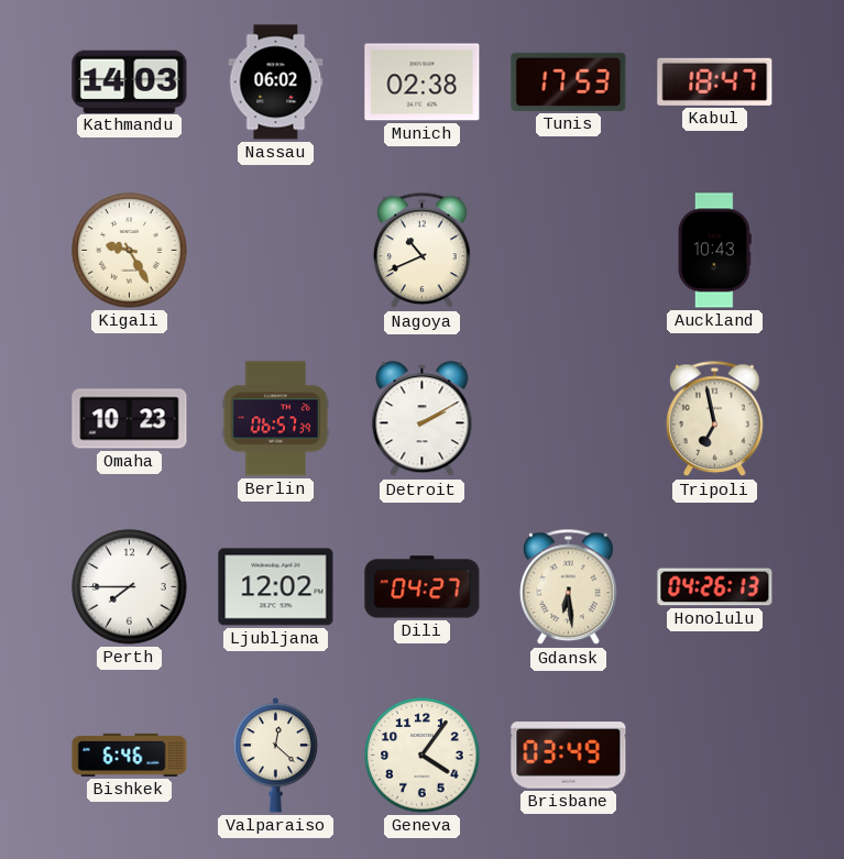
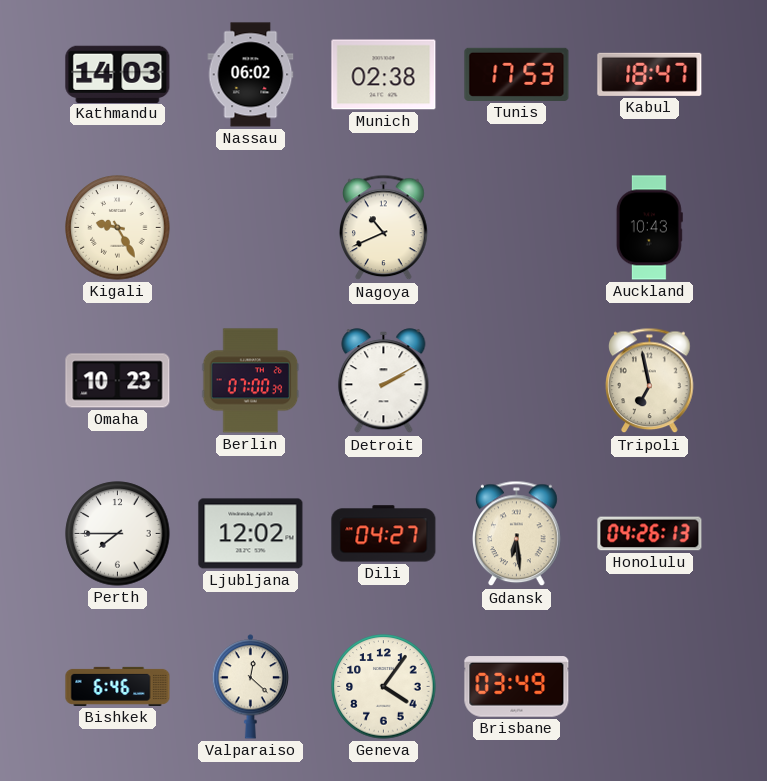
Berlin: 06:57 -> 07:00
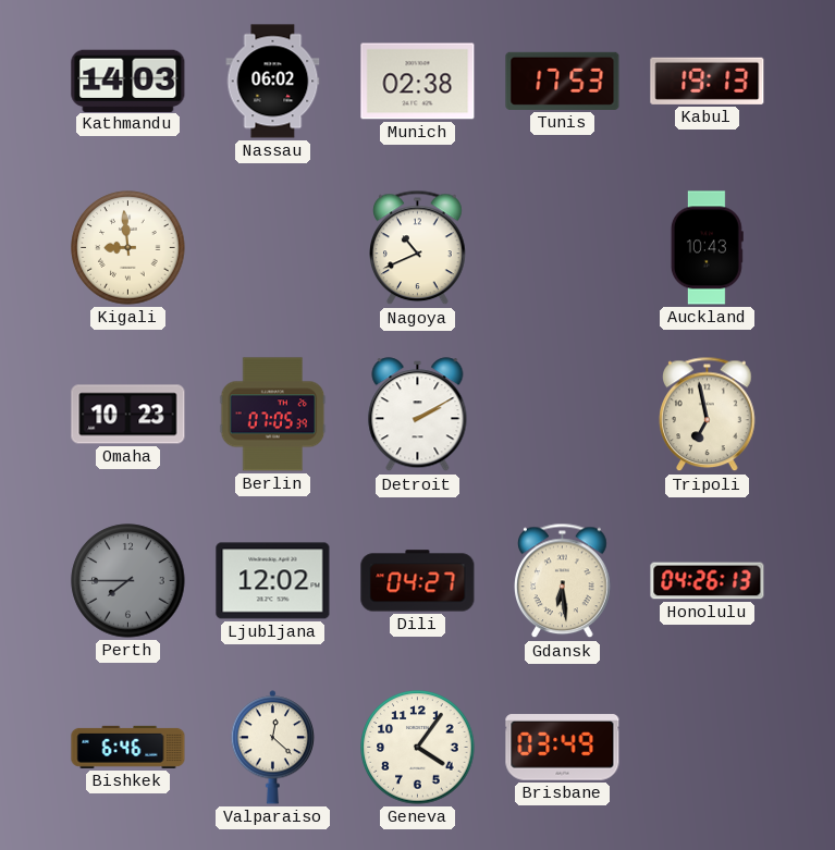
Kabul: 18:47 -> 19:13
Kigali: 9:25 -> 8:59
Berlin: 07:00 -> 07:05
Perth dial: white -> grey
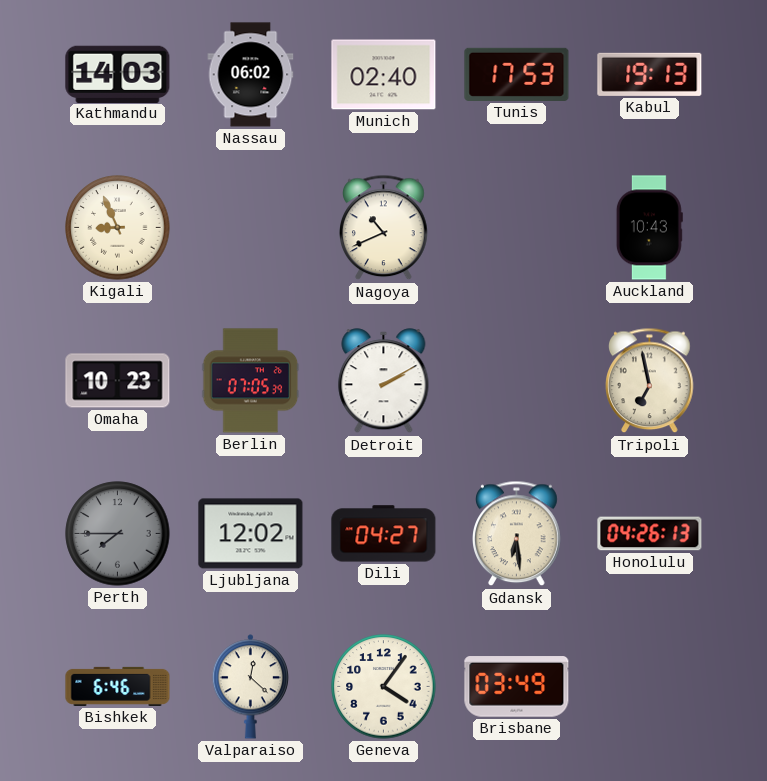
Munich: 02:38 -> 02:40
Kigali: 8:59 -> 8:56
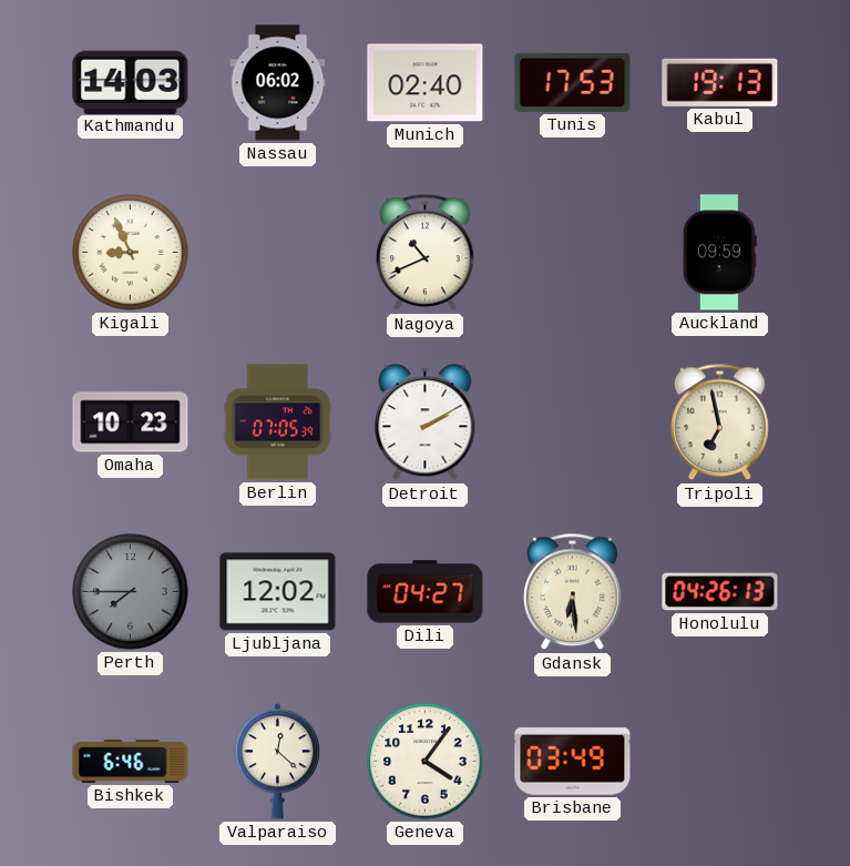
Auckland: 10:43 -> 09:59
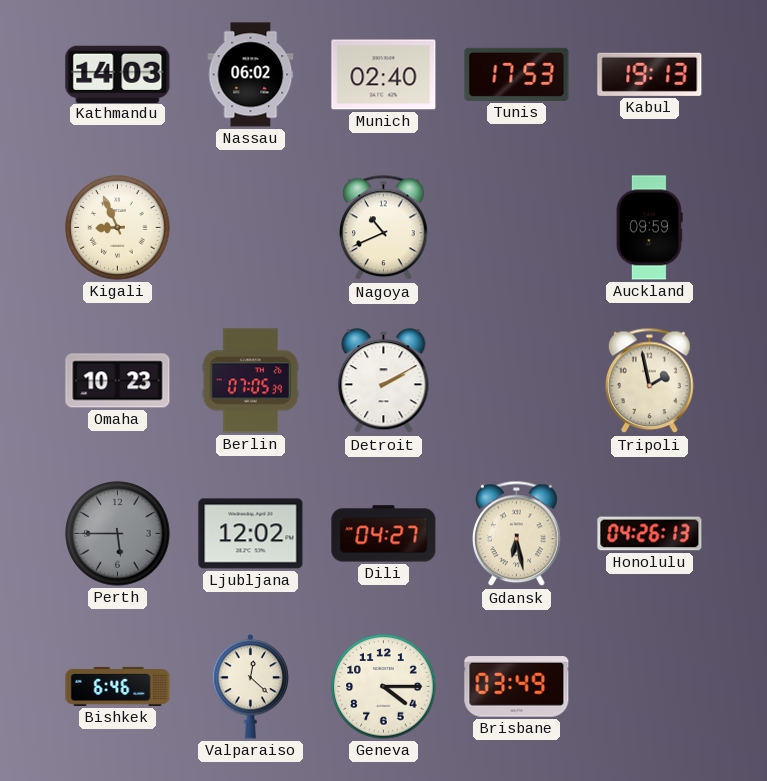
Tripoli: 6:58 -> 1:58
Perth: 7:45 -> 5:45
Gdansk: 6:29 -> 6:28
Geneva: 4:06 -> 4:15
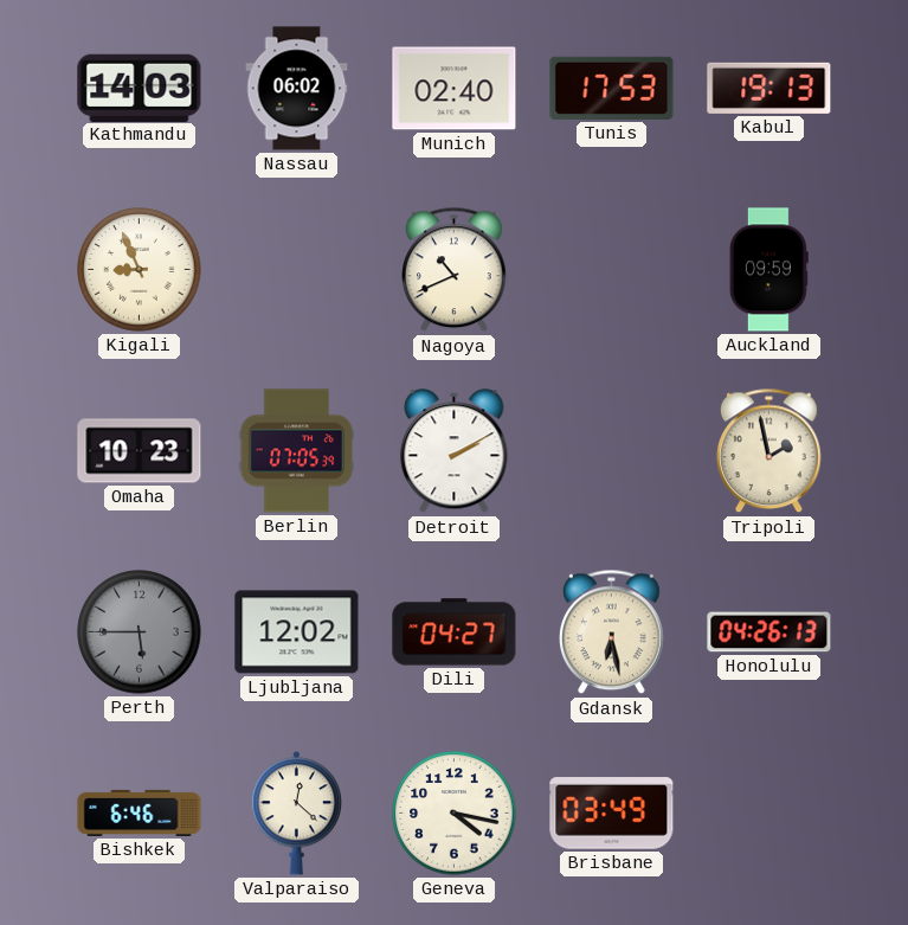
Geneva: 4:15 -> 4:17
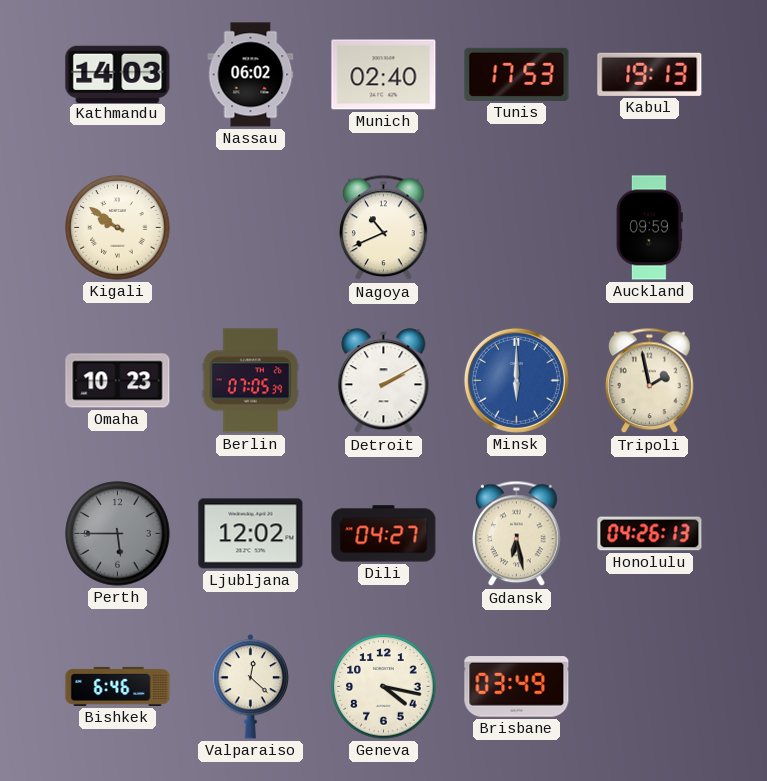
Kigali: 8:56 -> 9:51
Minsk: none -> 6:00
